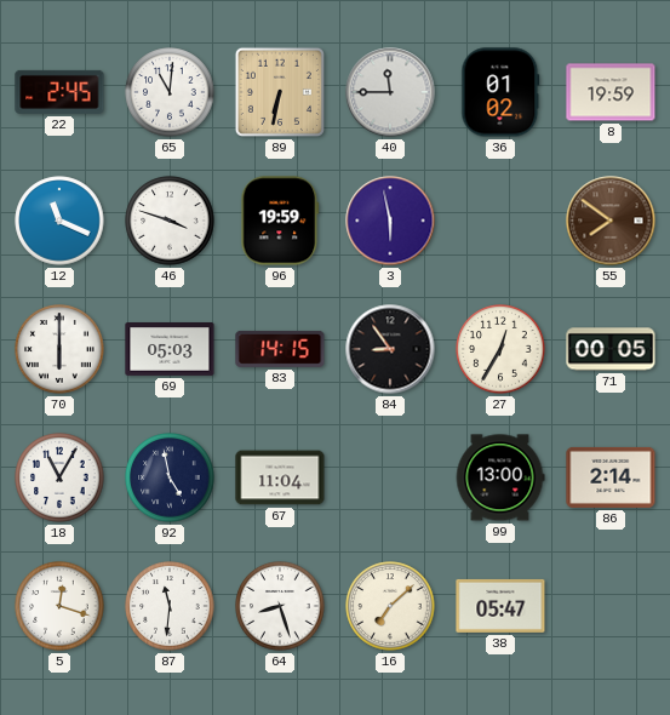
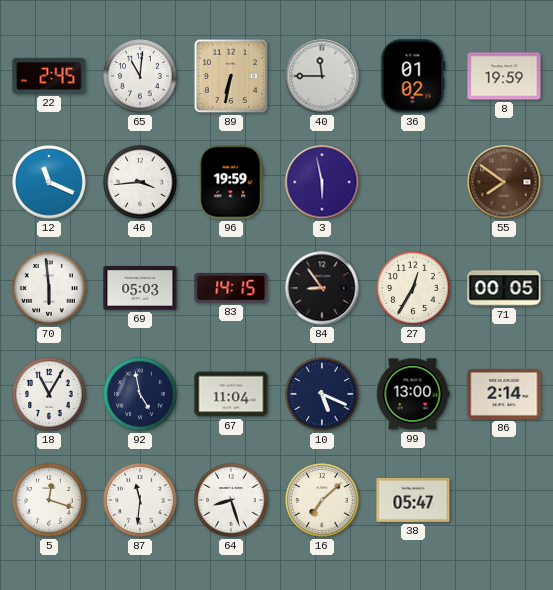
46: 3:48 -> 3:44
70: 6:00 -> 5:59
10: none -> 5:19
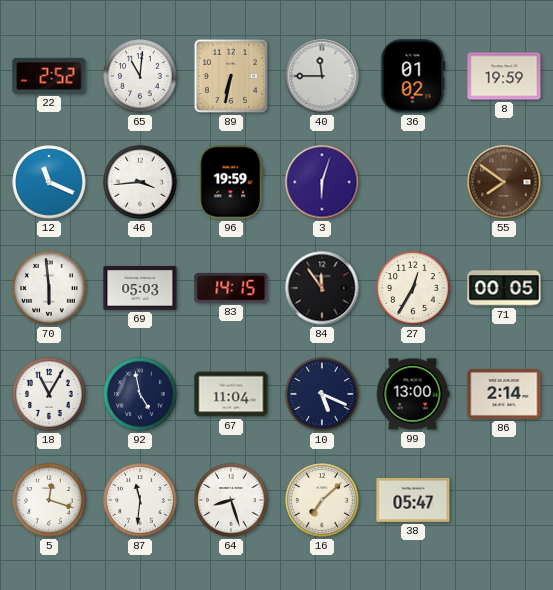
22: 2:45 -> 2:52
3: 5:58 -> 6:03
84: 8:54 -> 11:54
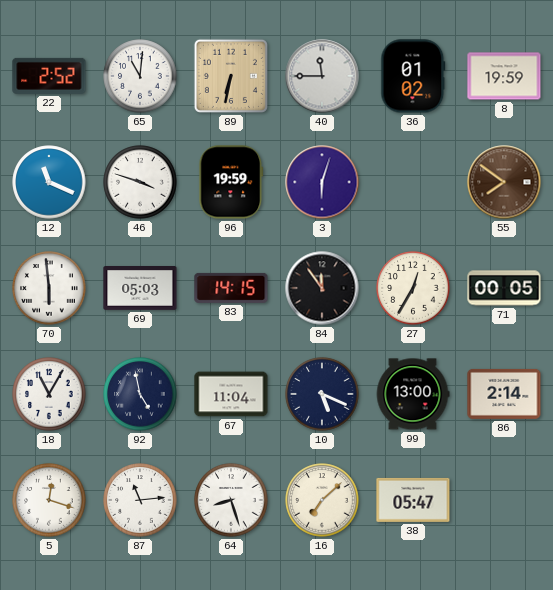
46: 3:44 -> 3:48
87: 11:31 -> 11:14
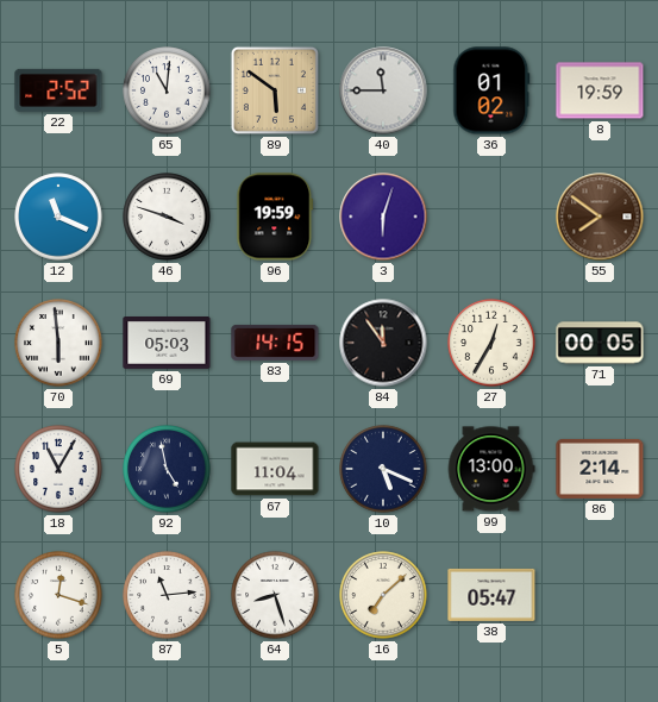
89: 6:32 -> 5:51
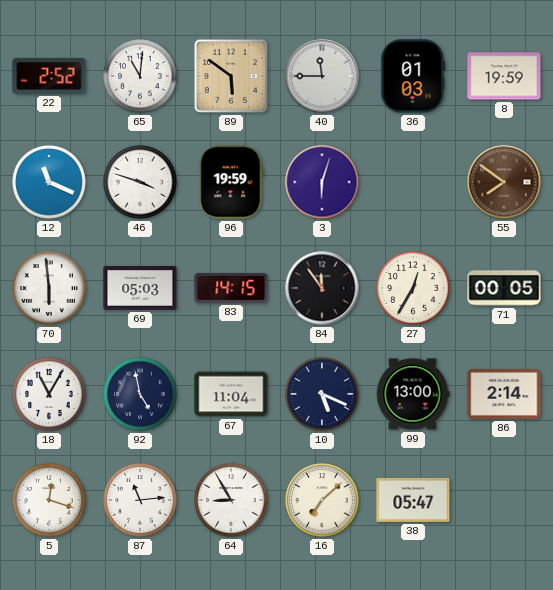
36: 01:02 -> 01:03
64: 8:27 -> 8:55
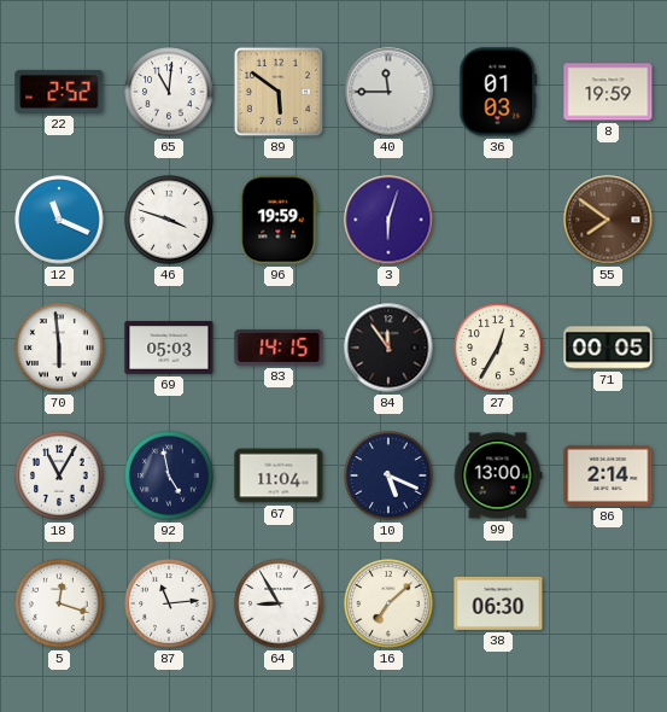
38: 05:47 -> 06:30
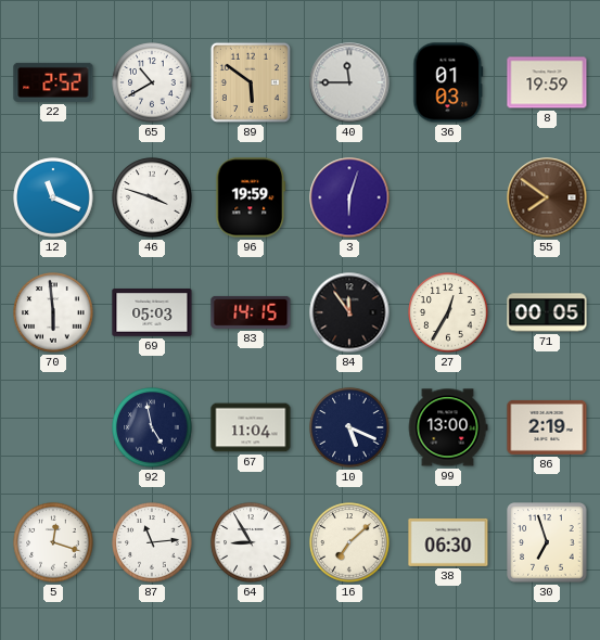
65: 11:01 -> 10:40
18: 11:05 -> none
86: 2:14 -> 2:19
30: none -> 6:57
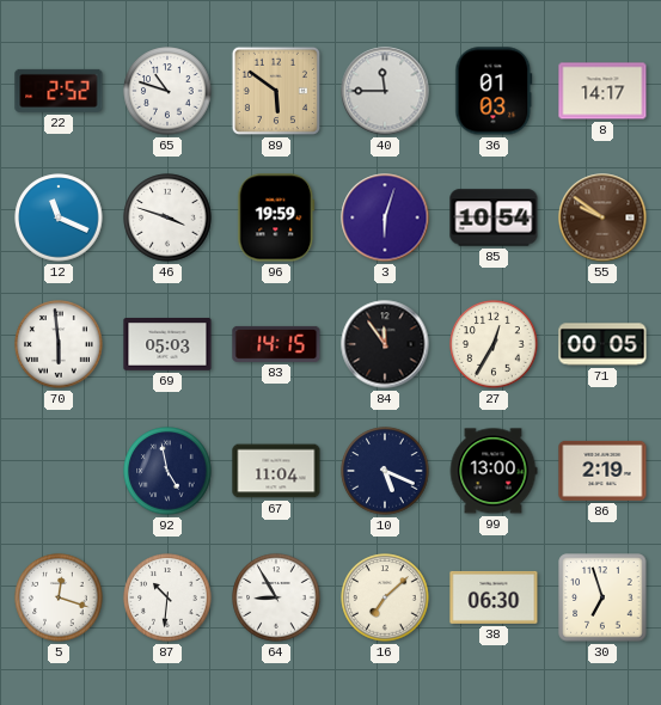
65: 10:40 -> 10:48
8: 19:59 -> 14:17
85: none -> 10:54
55: 7:51 -> 9:51
87: 11:14 -> 10:31
